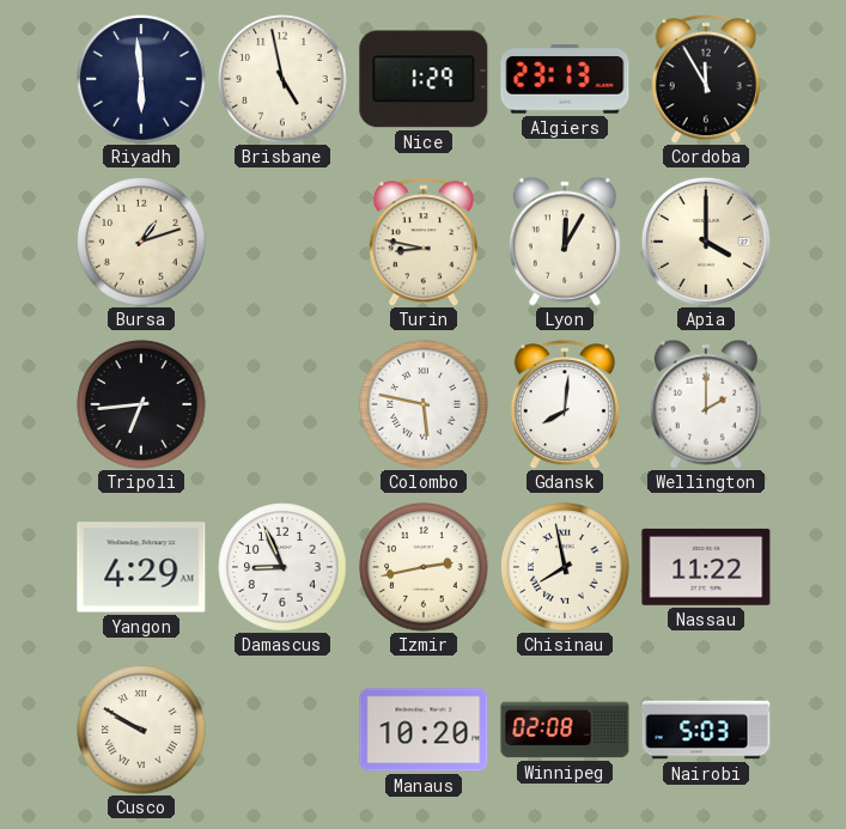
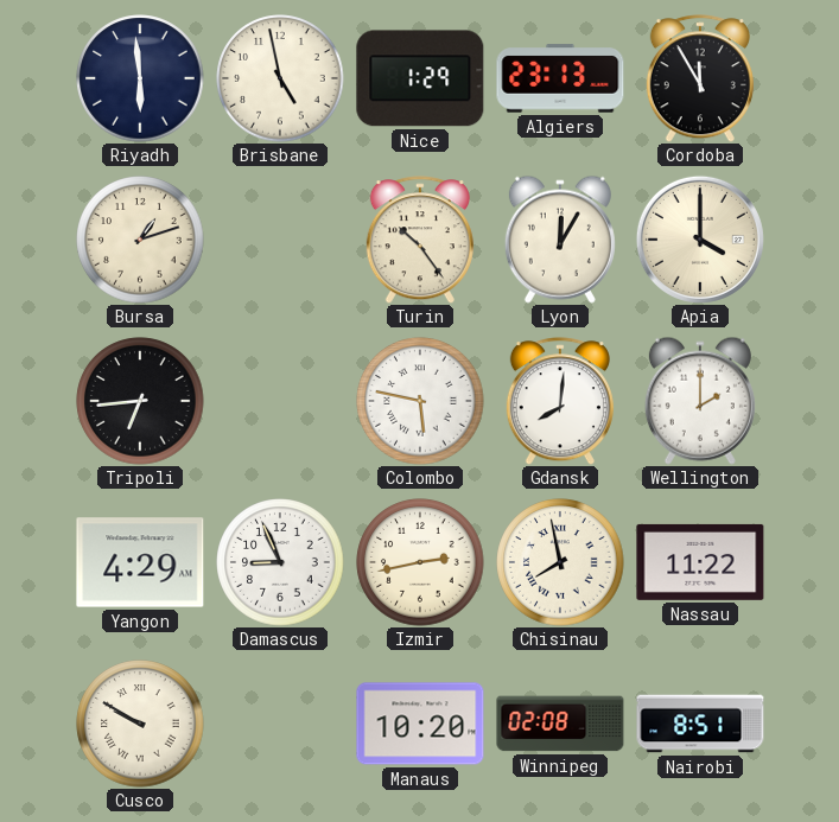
Turin: 8:47 -> 10:24
Nairobi: 5:03 -> 8:51
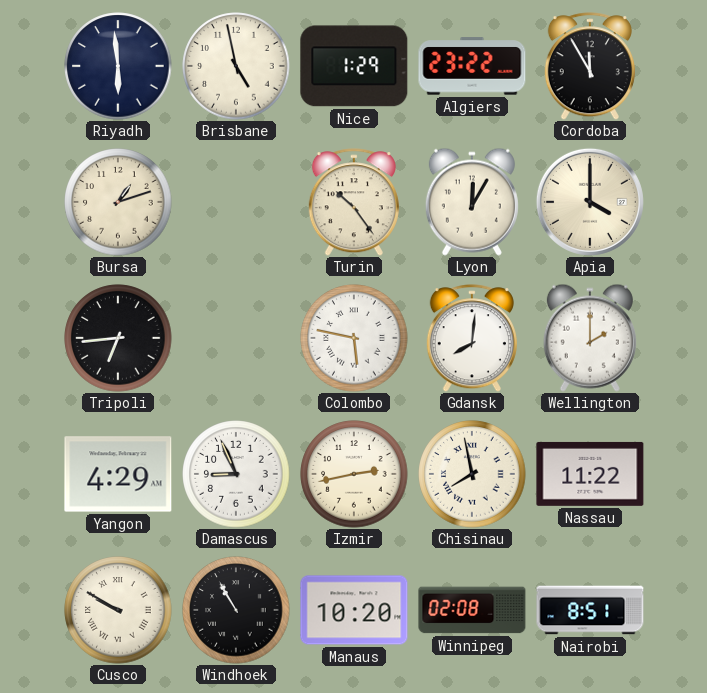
Algiers: 23:13 -> 23:22
Windhoek: none -> 10:55
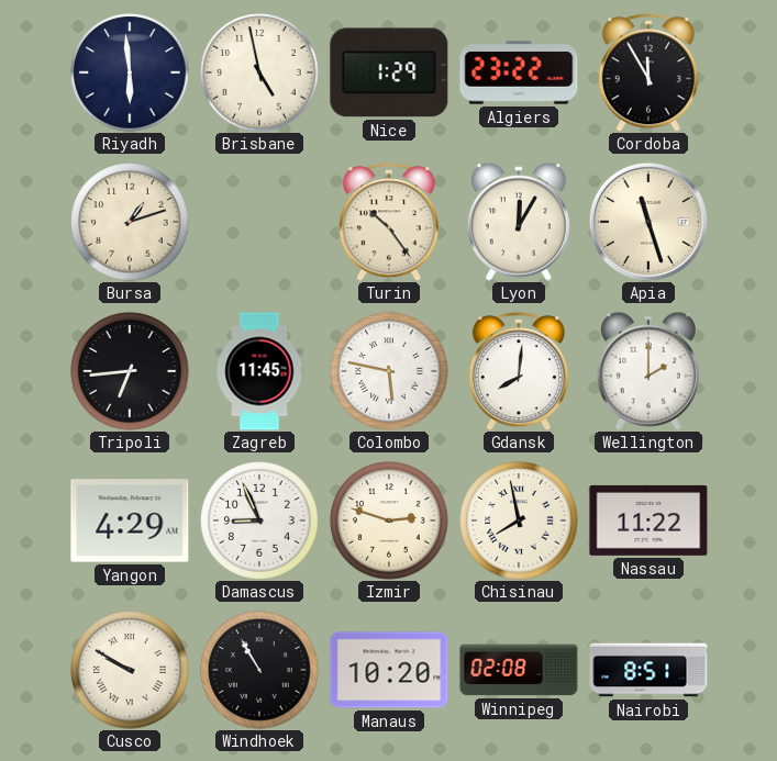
Apia: 4:00 -> 11:27
Zagreb: none -> 11:45
Izmir: 2:43 -> 2:48
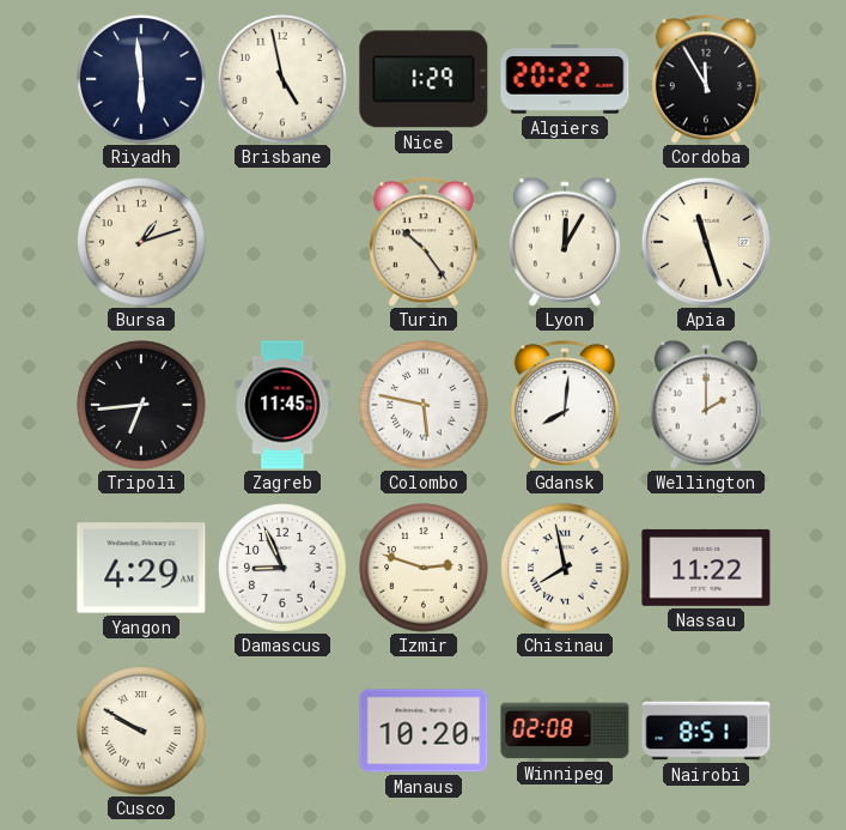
Algiers: 23:22 -> 20:22
Windhoek: 10:55 -> none
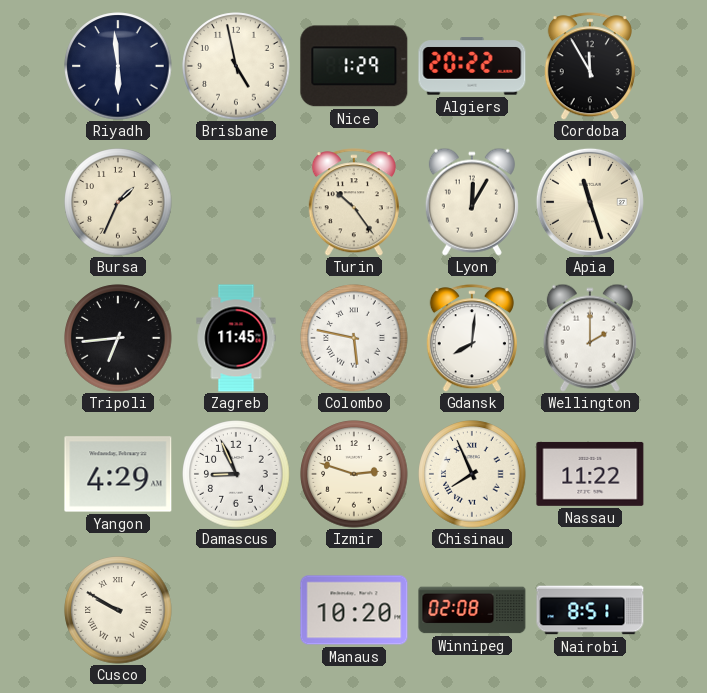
Bursa: 1:12 -> 1:34
Chisinau: 7:58 -> 7:56
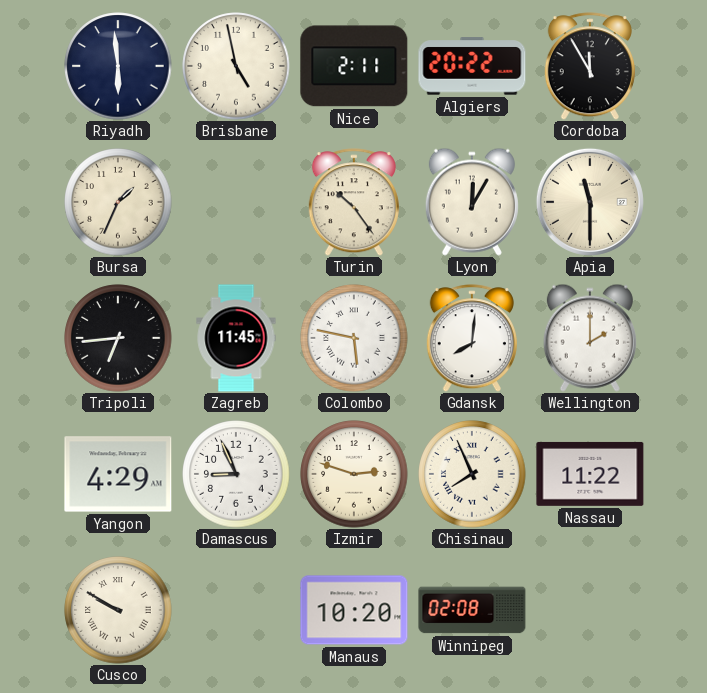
Nice: 1:29 -> 2:11
Apia: 11:27 -> 11:30
Nairobi: 8:51 -> none
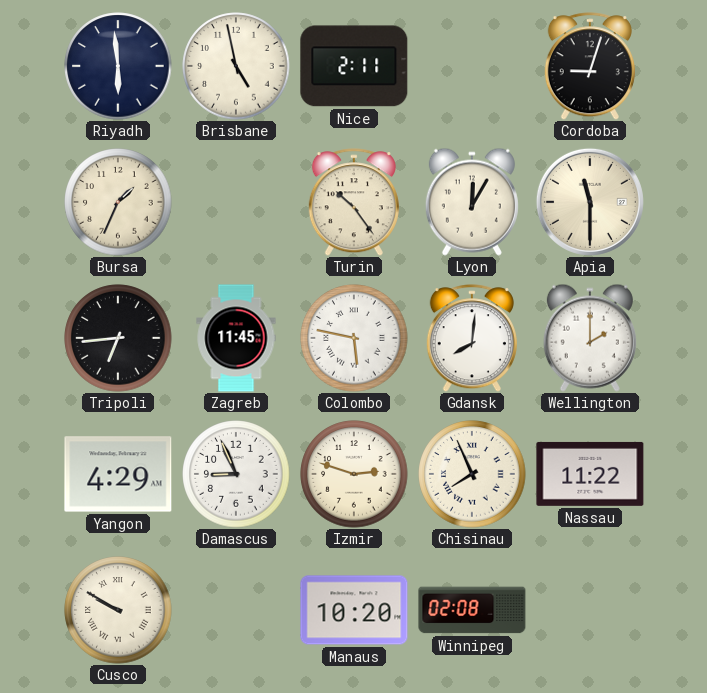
Algiers: 20:22 -> none
Cordoba: 11:55 -> 9:03
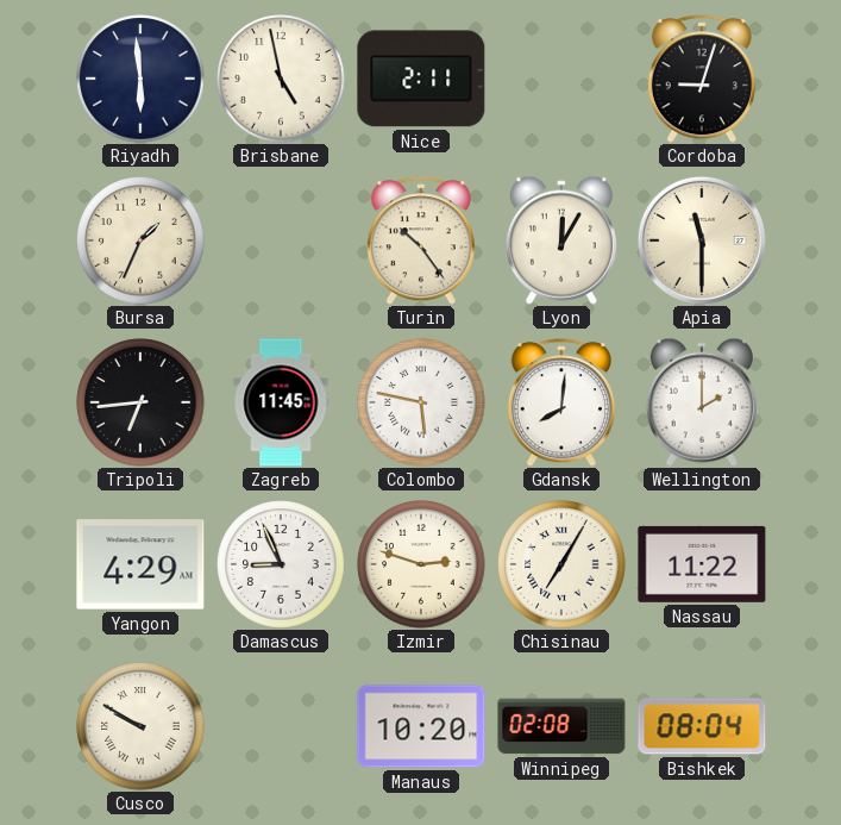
Chisinau: 7:56 -> 7:05
Bishkek: none -> 08:04
